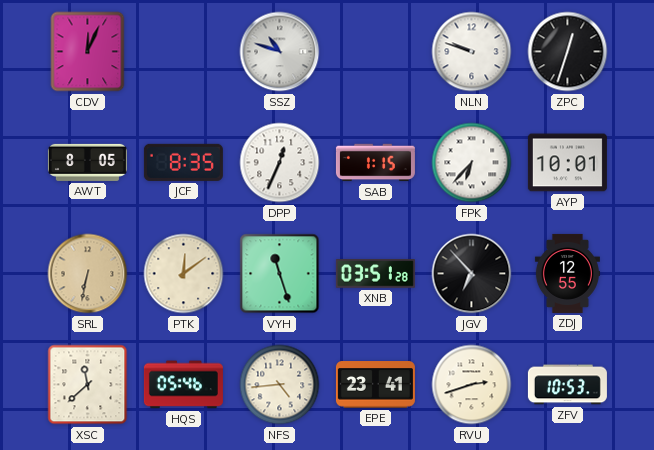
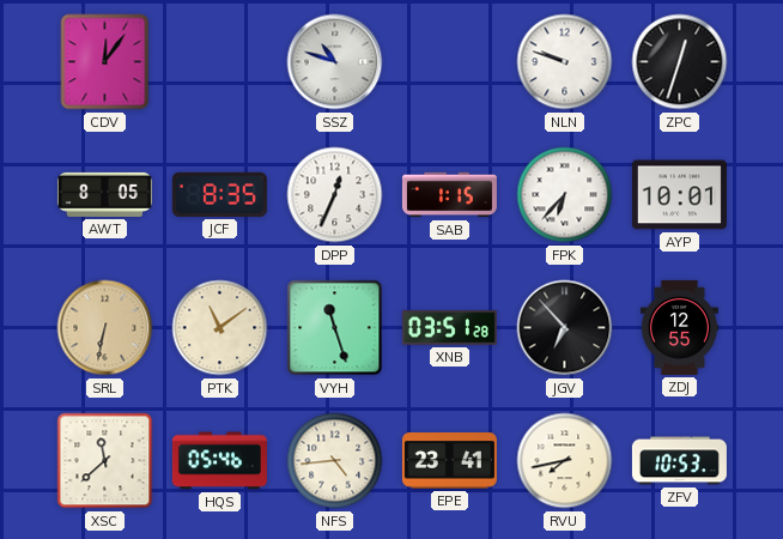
CDV: 12:04 -> 12:06
PTK: 12:09 -> 11:09
RVU: 2:42 -> 7:43
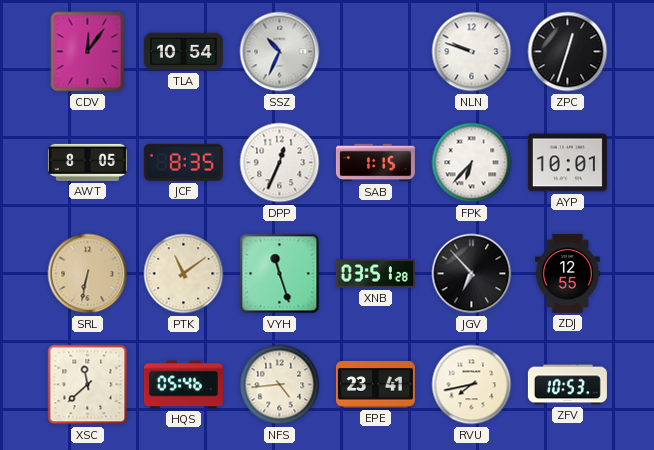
TLA: none -> 10:54
SSZ: 10:48 -> 10:34
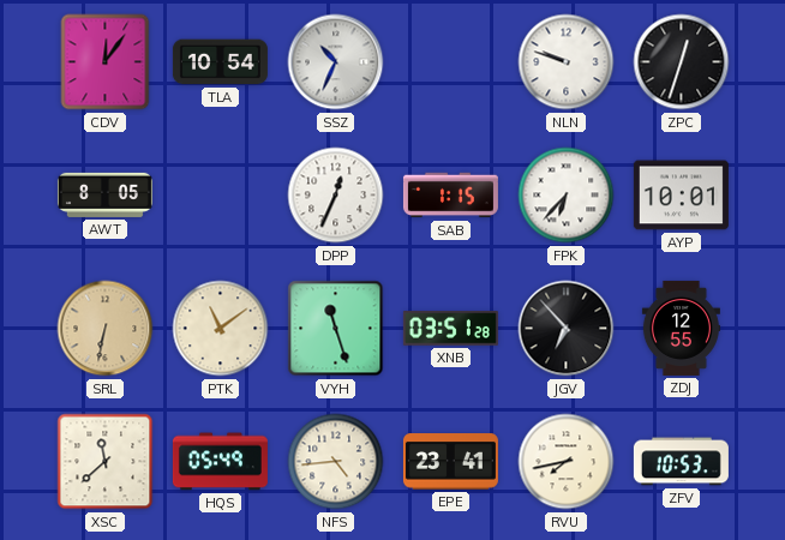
JCF: 8:35 -> none
HQS: 05:46 -> 05:49
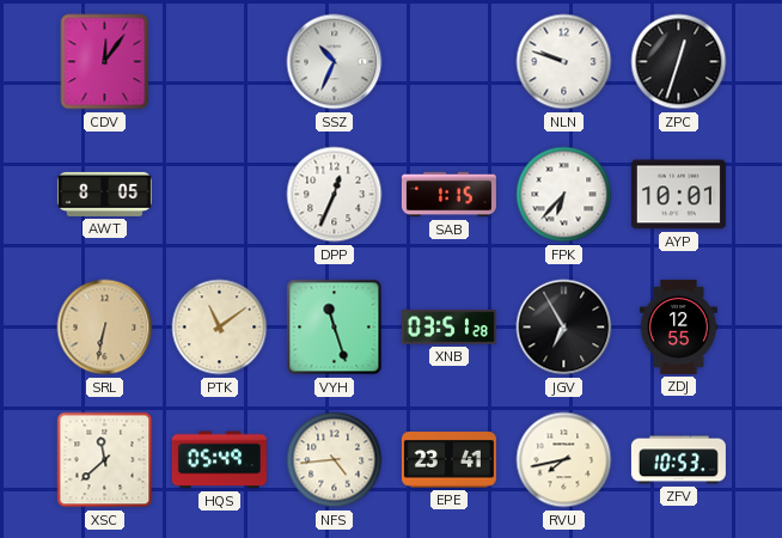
TLA: 10:54 -> none
JGV: 6:53 -> 6:55
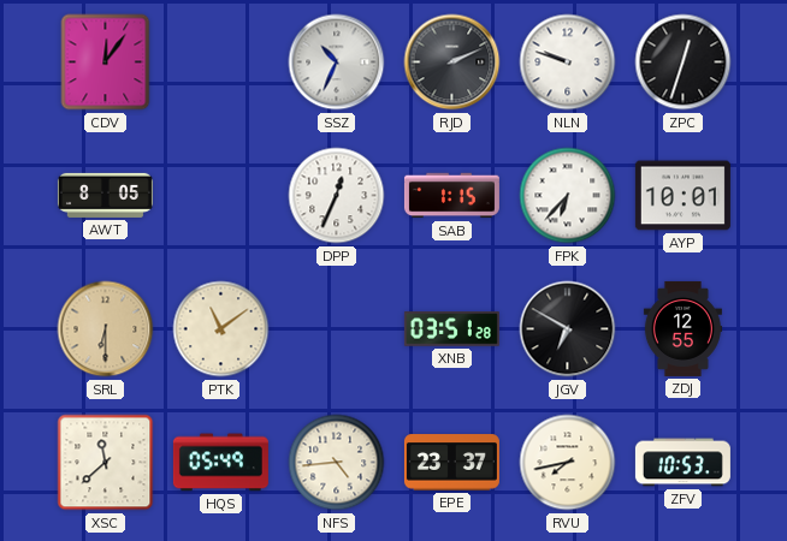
RJD: none -> 2:11
SRL: 6:32 -> 6:30
VYH: 11:27 -> none
JGV: 6:55 -> 6:50
EPE: 23:41 -> 23:37
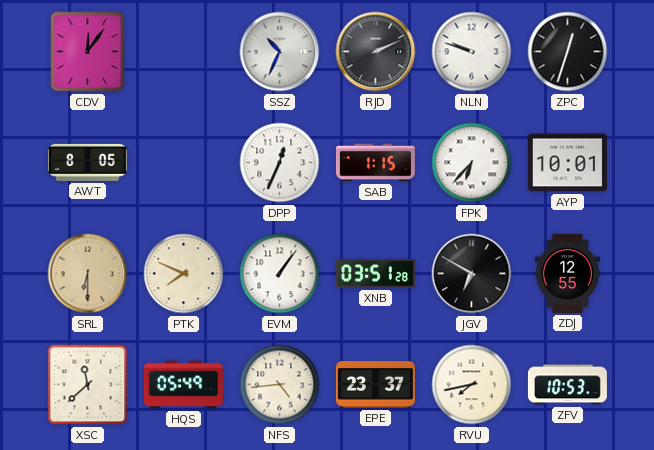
PTK: 11:09 -> 7:49
EVM: none -> 1:06
